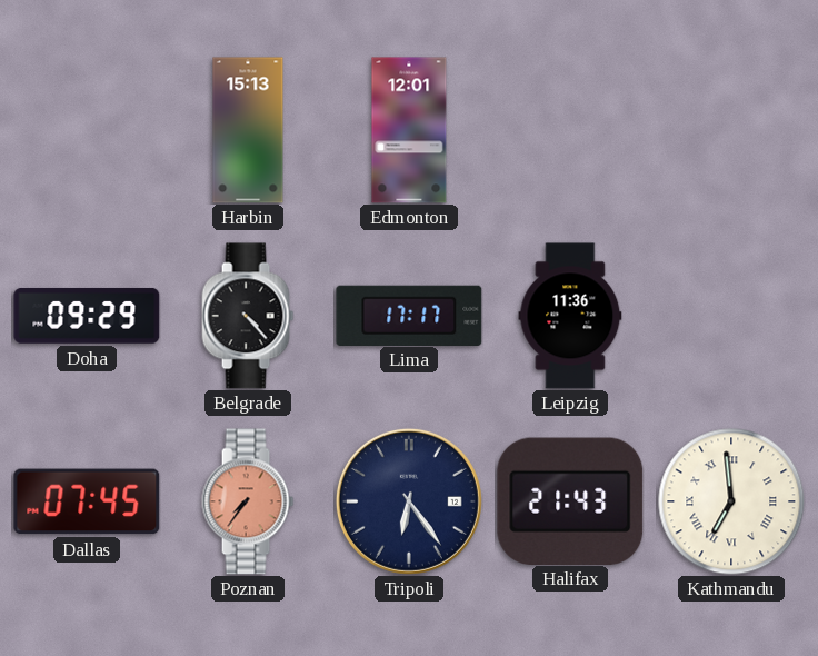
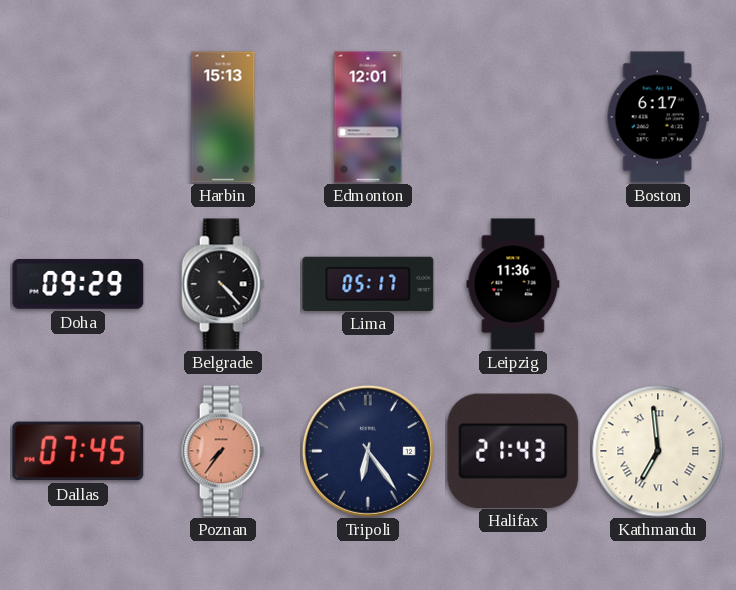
Boston: none -> 6:17
Lima: 17:17 -> 05:17
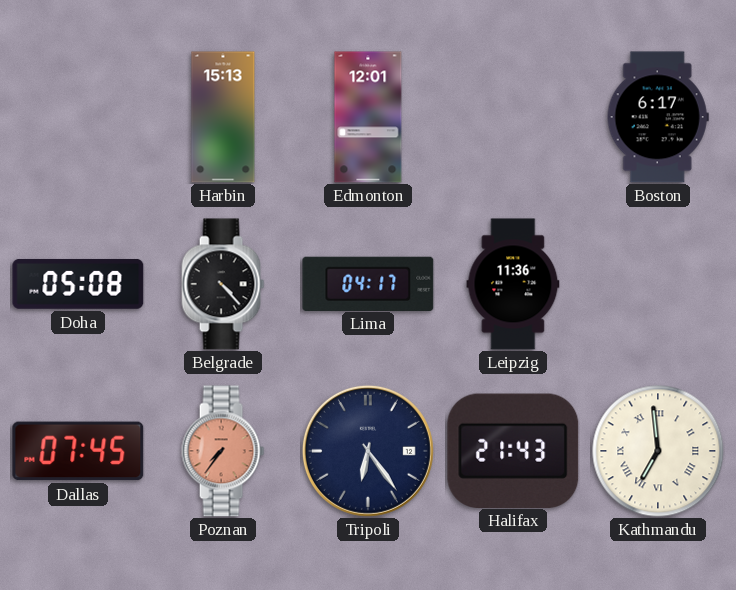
Doha: 09:29 -> 05:08
Lima: 05:17 -> 04:17
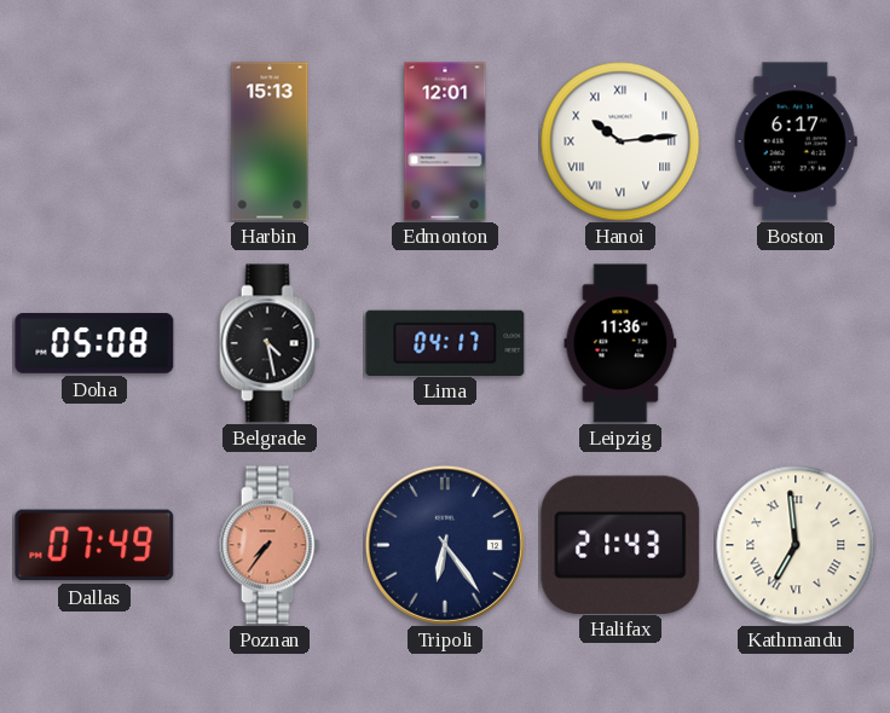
Hanoi: none -> 10:14
Belgrade: 4:23 -> 4:28
Dallas: 07:45 -> 07:49
